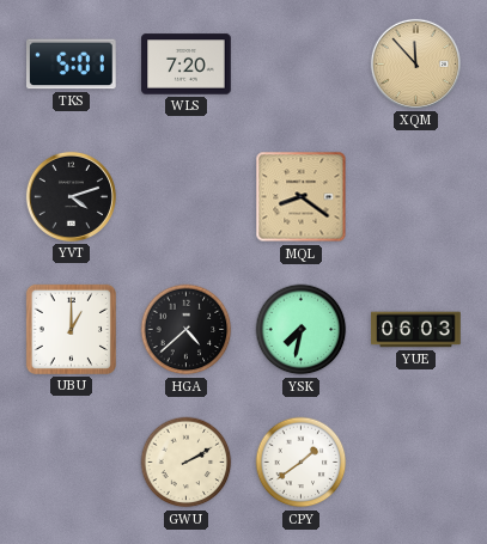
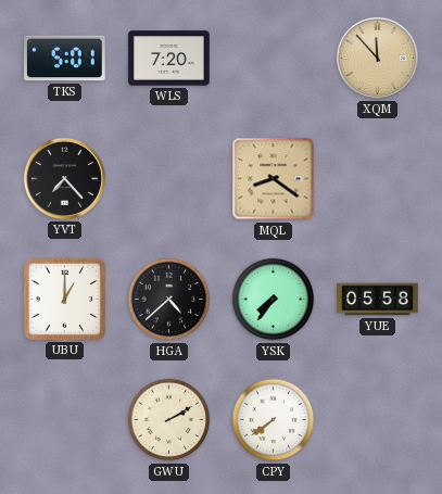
YVT: 4:12 -> 7:23
YSK: 7:32 -> 7:36
YUE: 06:03 -> 05:58
CPY: 1:39 -> 7:39
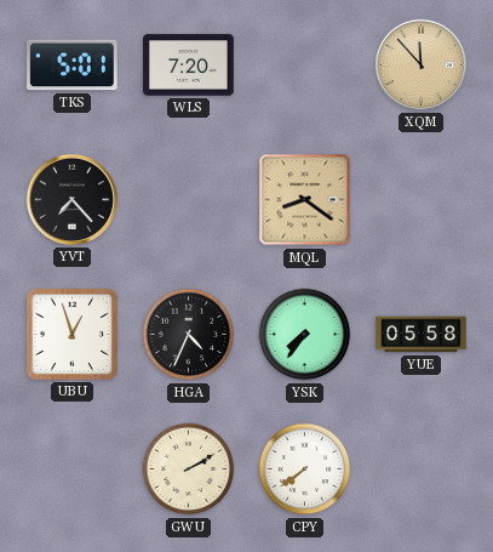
UBU: 1:00 -> 12:57
HGA: 4:38 -> 4:34
